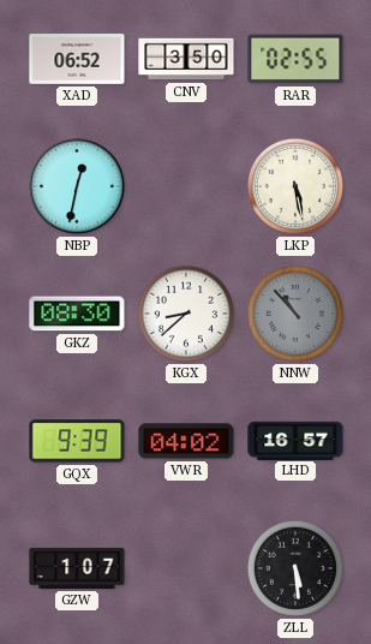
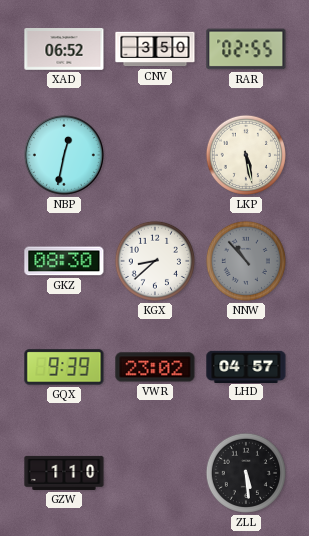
VWR: 04:02 -> 23:02
LHD: 16:57 -> 04:57
GZW: 1:07 -> 1:10
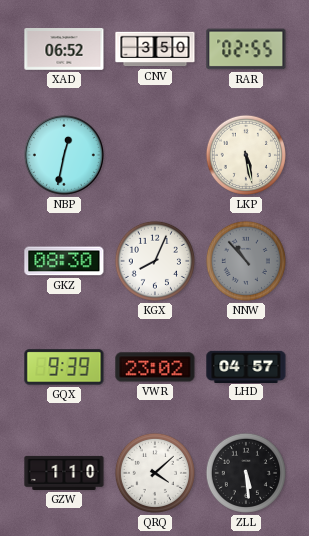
KGX: 8:38 -> 8:04
QRQ: none -> 4:08
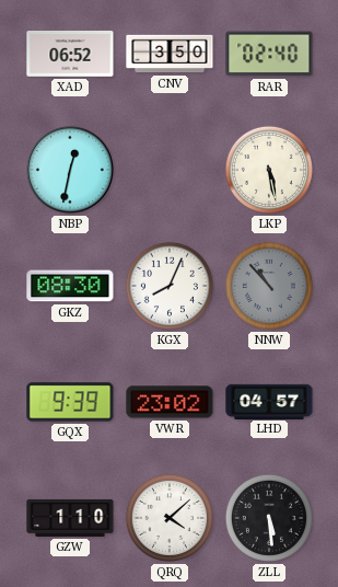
RAR: 02:55 -> 02:40
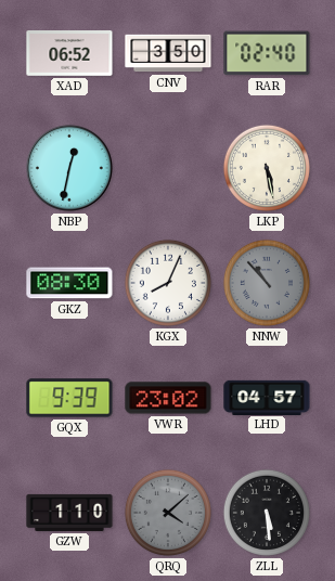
QRQ dial: white -> grey
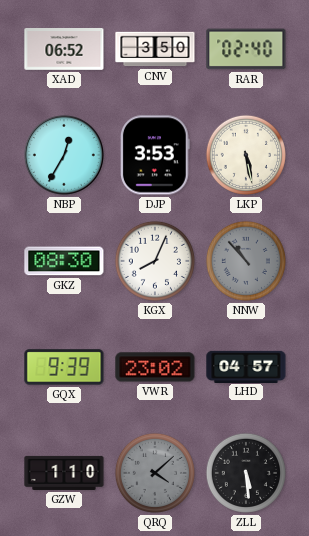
NBP: 12:32 -> 12:35
DJP: none -> 3:53
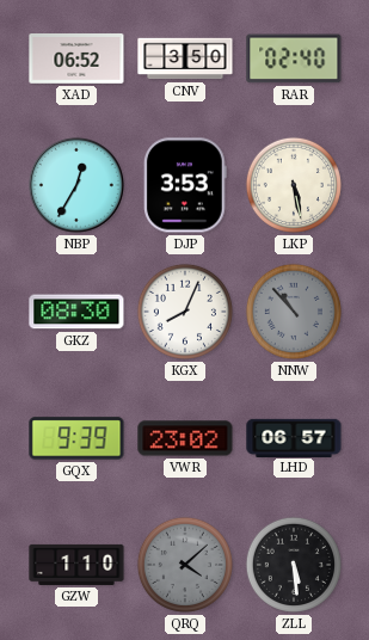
LHD: 04:57 -> 06:57
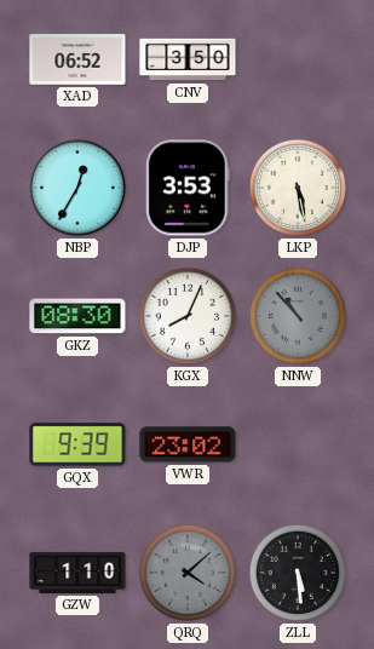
RAR: 02:40 -> none
LHD: 06:57 -> none
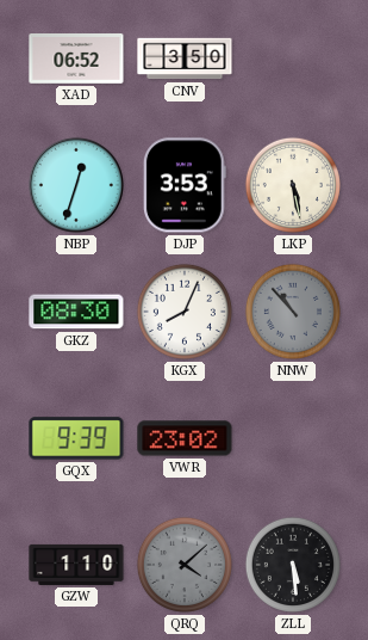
NBP: 12:35 -> 12:33
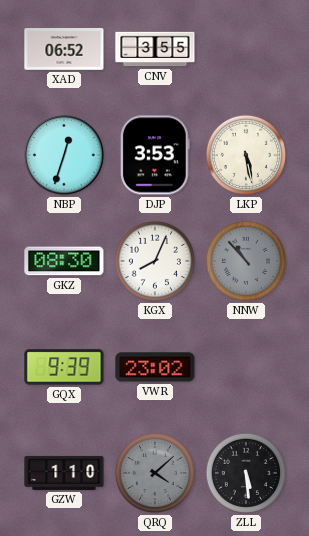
CNV: 3:50 -> 3:55
